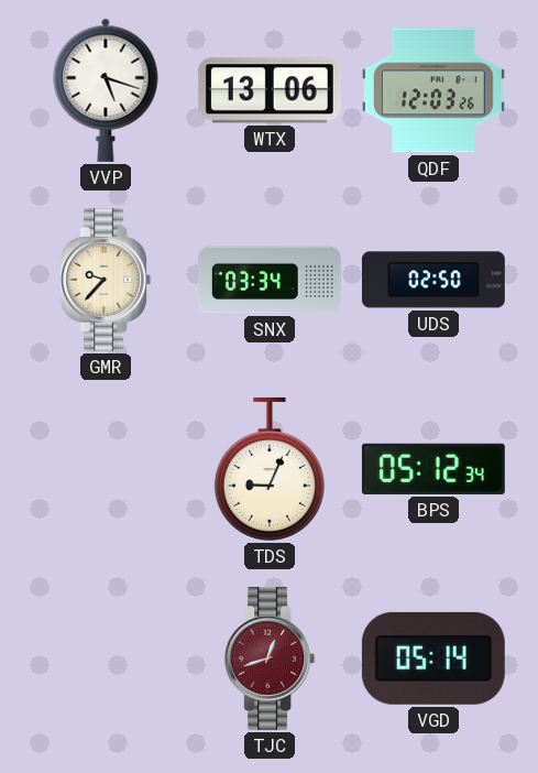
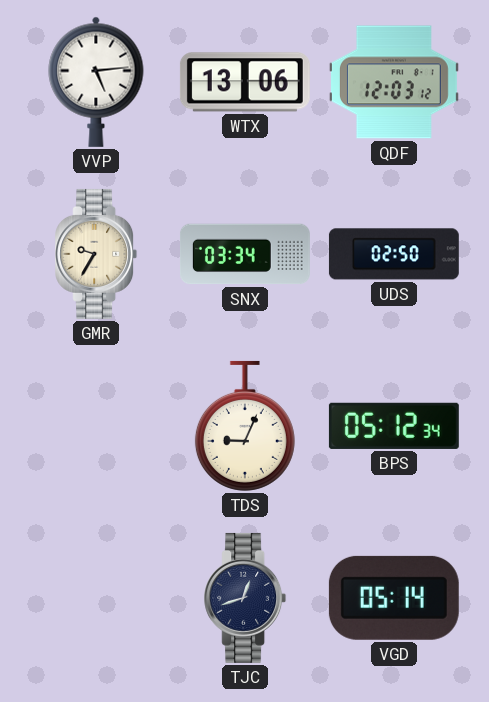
VVP: 5:18 -> 5:14
QDF: 12:03:26 -> 12:03:12
GMR: 9:37 -> 9:35
TJC dial: burgundy -> navy
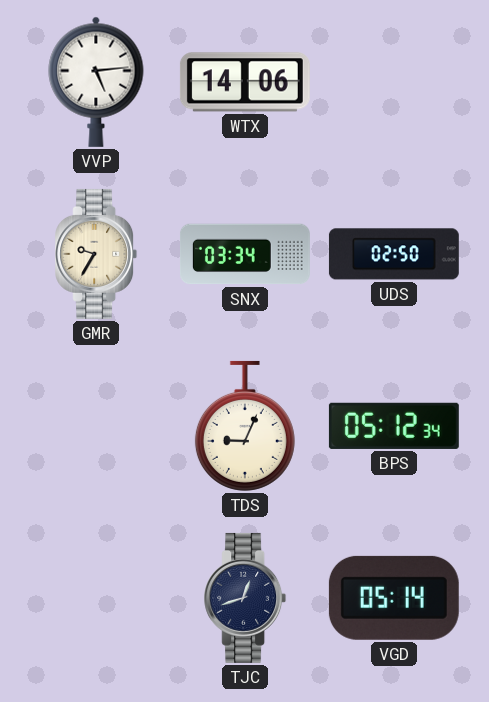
WTX: 13:06 -> 14:06
QDF: 12:03 -> none
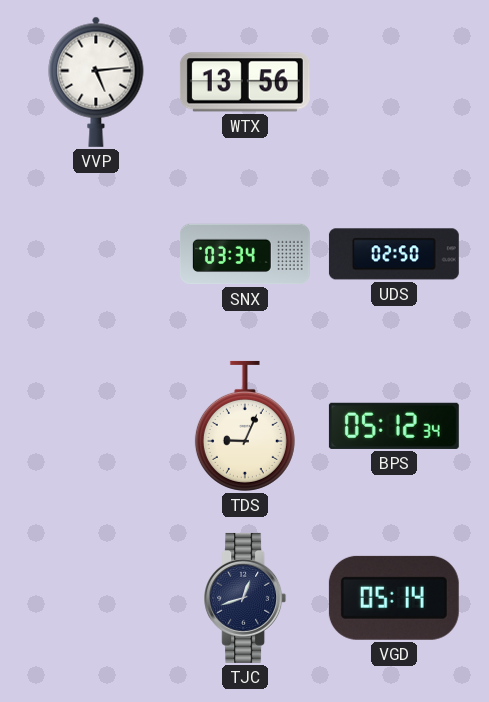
WTX: 14:06 -> 13:56
GMR: 9:35 -> none
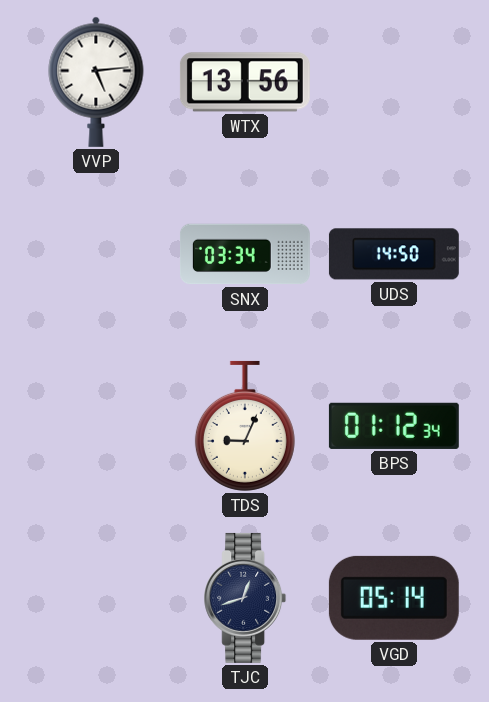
UDS: 02:50 -> 14:50
BPS: 05:12 -> 01:12
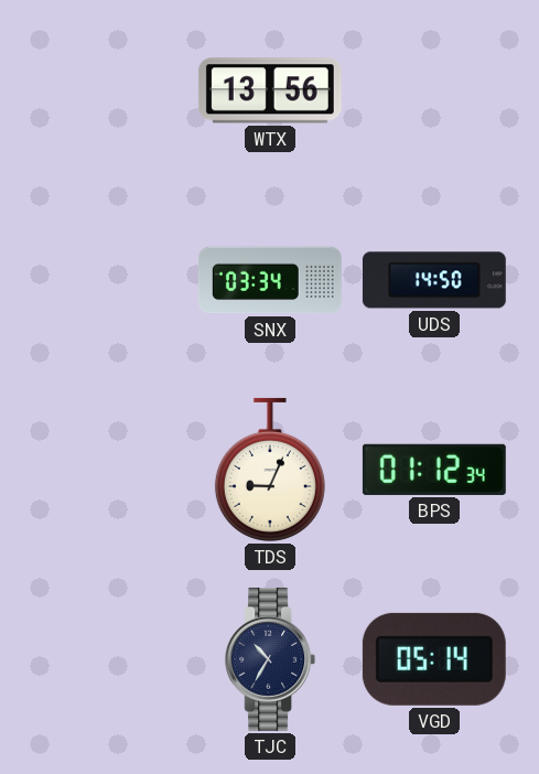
VVP: 5:14 -> none
TJC: 12:42 -> 10:35
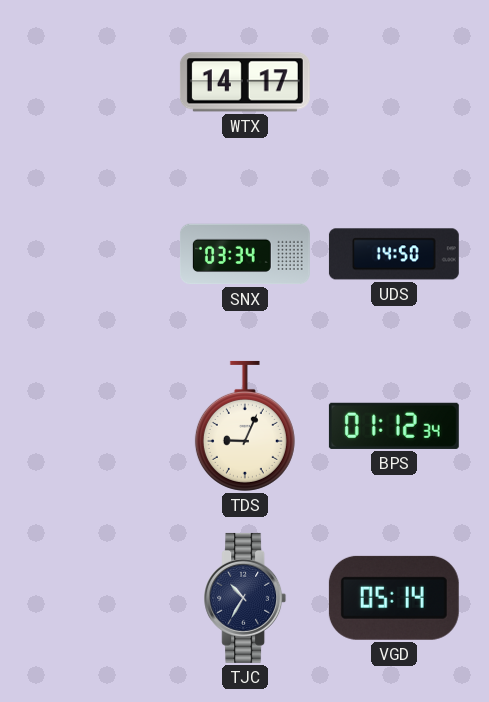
WTX: 13:56 -> 14:17
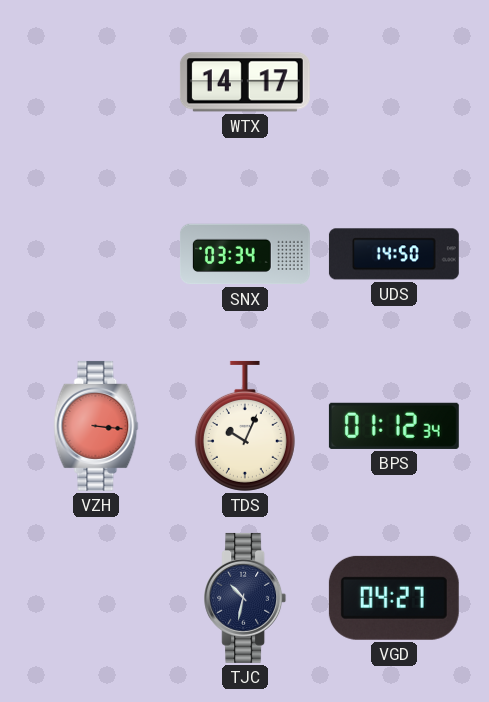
VZH: none -> 3:16
TDS: 9:04 -> 10:04
TJC: 10:35 -> 10:32
VGD: 05:14 -> 04:27
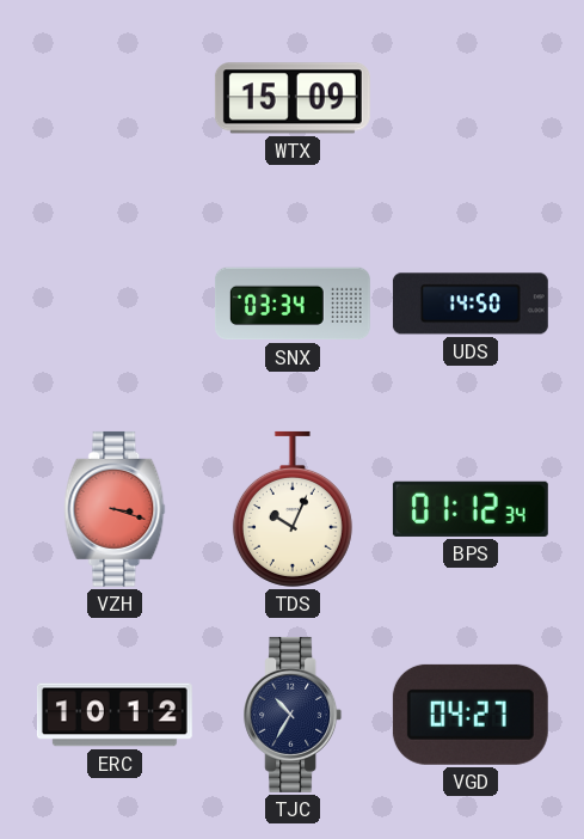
WTX: 14:17 -> 15:09
VZH: 3:16 -> 3:18
ERC: none -> 10:12
TJC: 10:32 -> 10:35
